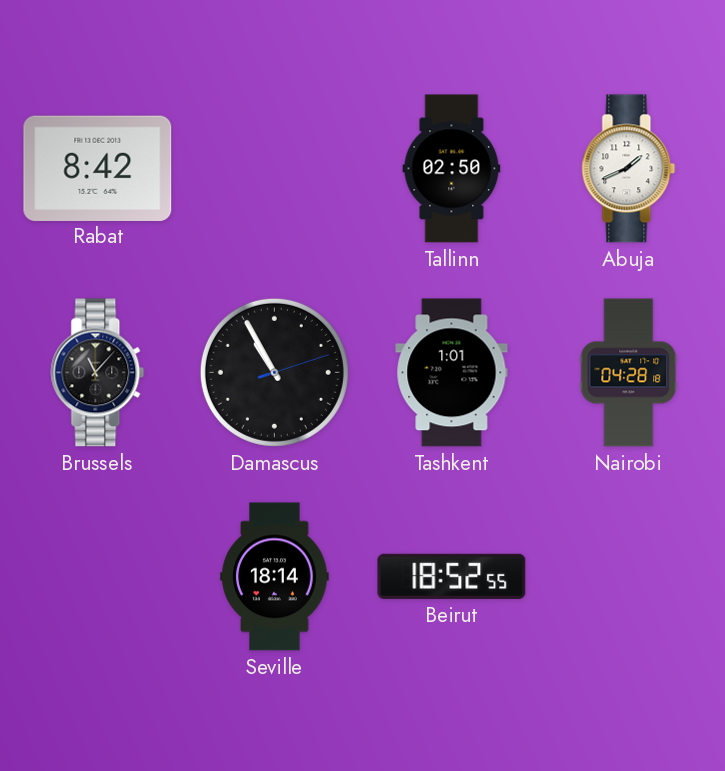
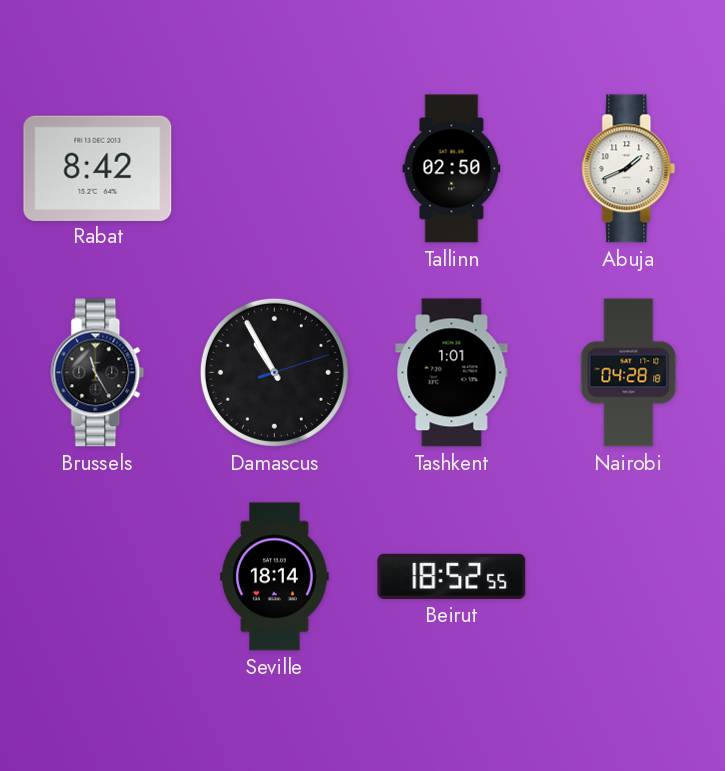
Brussels: 11:07 -> 11:25
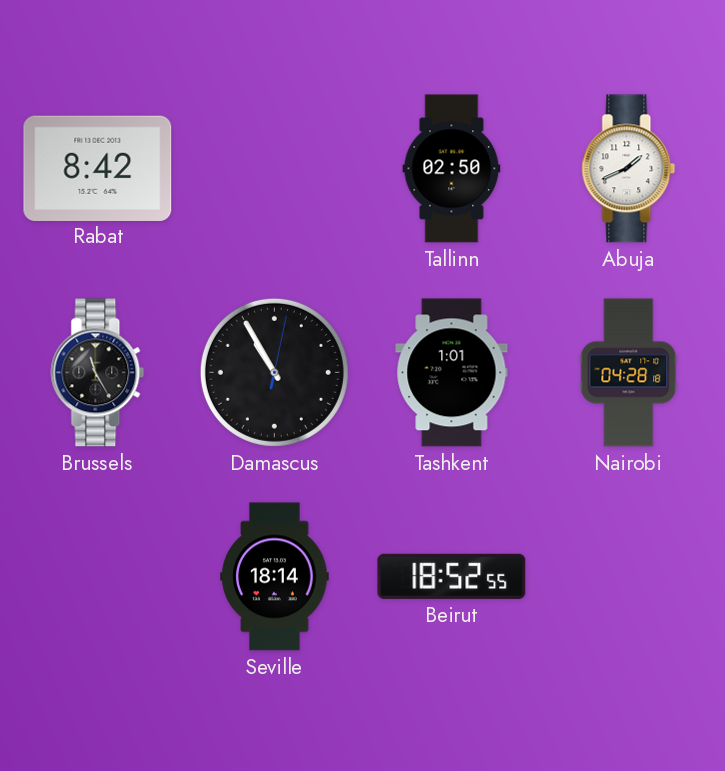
Damascus: 10:55:12 -> 10:55:02
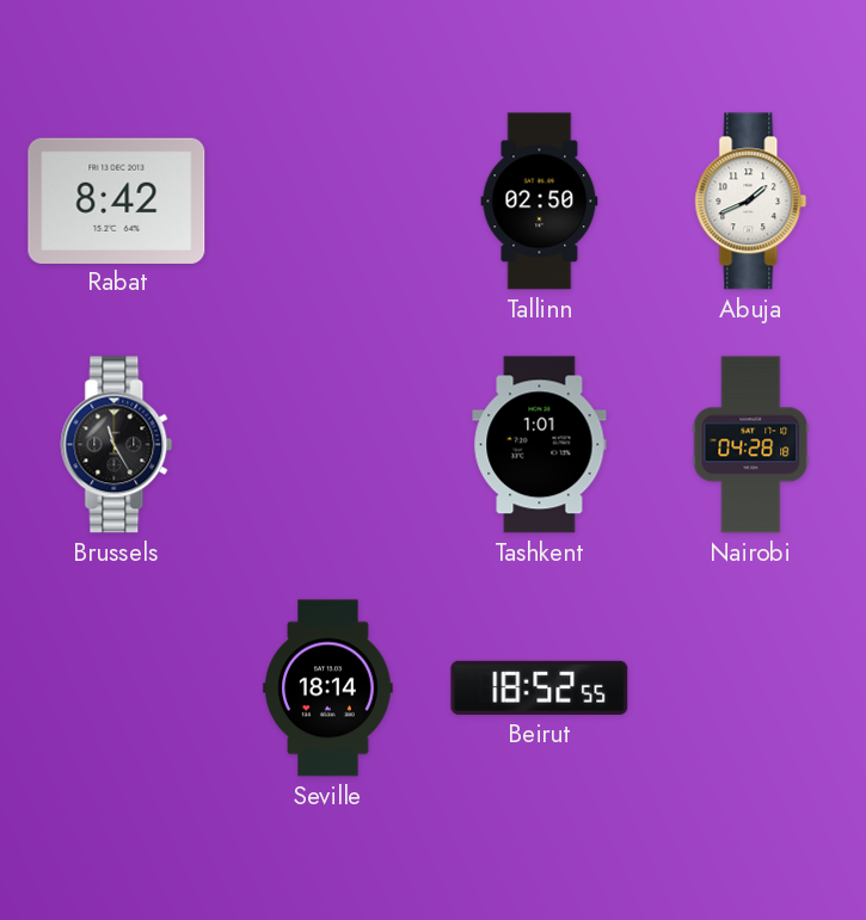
Damascus: 10:55 -> none
